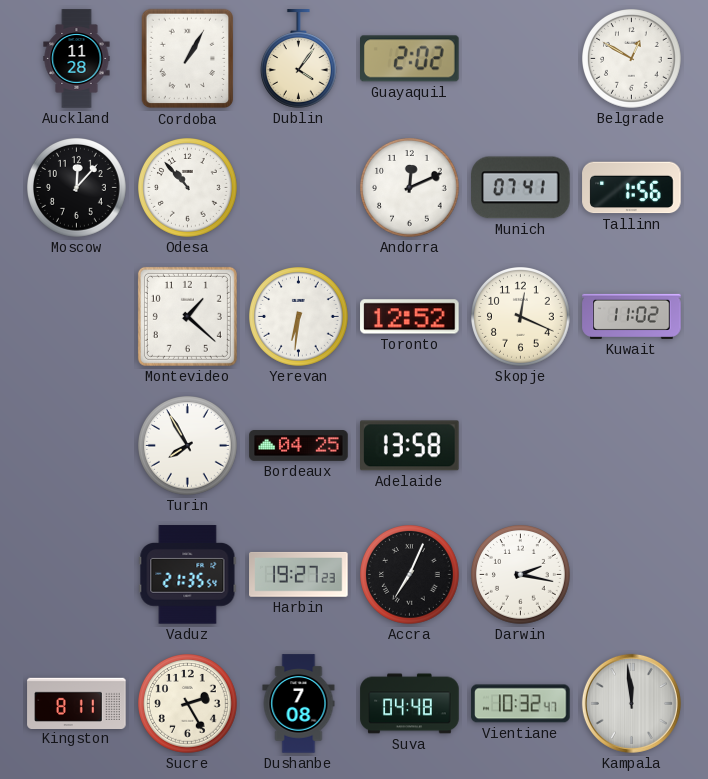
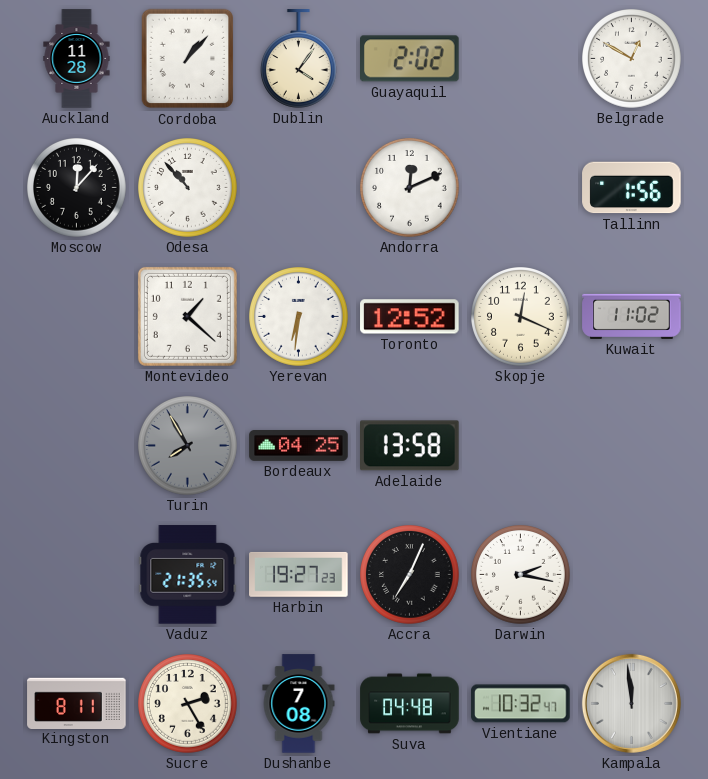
Cordoba: 1:05 -> 1:07
Munich: 07:41 -> none
Turin dial: white -> grey
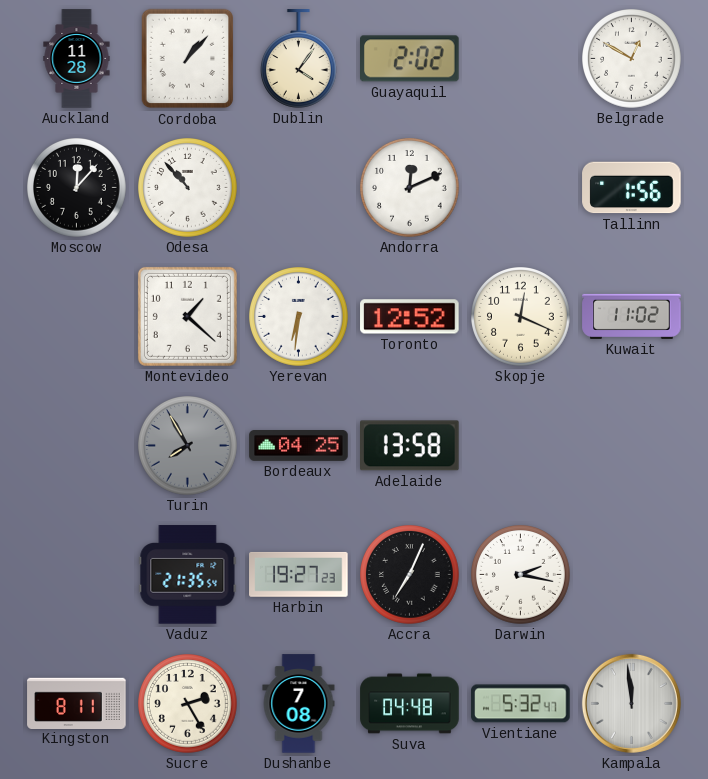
Vientiane: 10:32 -> 5:32
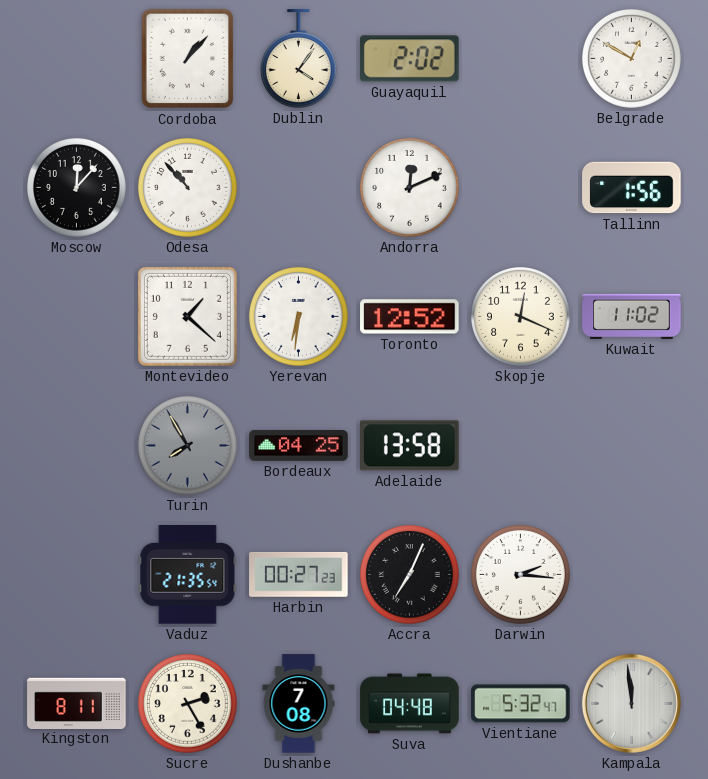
Auckland: 11:28 -> none
Harbin: 19:27 -> 00:27
Darwin: 2:17 -> 2:16
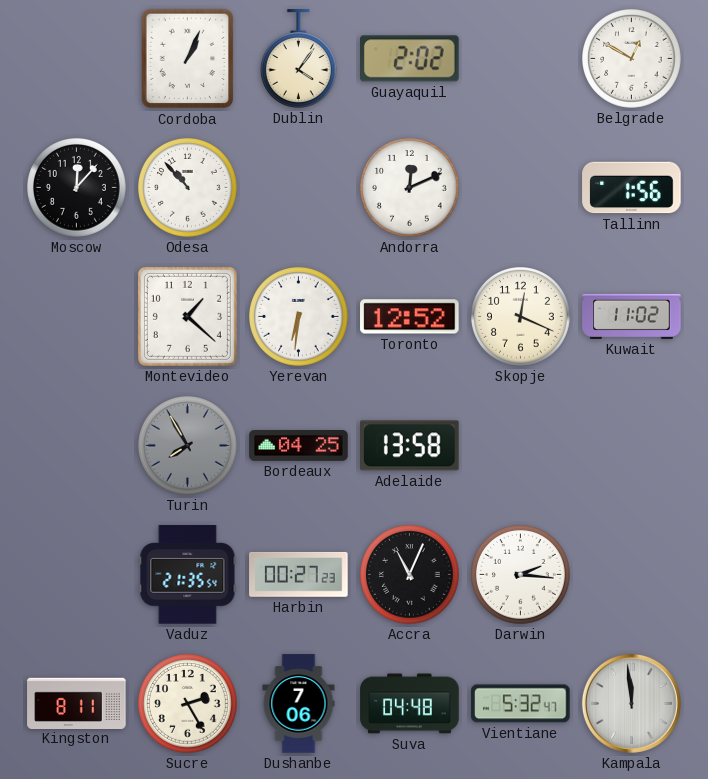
Cordoba: 1:07 -> 1:04
Accra: 7:04 -> 11:04
Dushanbe: 7:08 -> 7:06
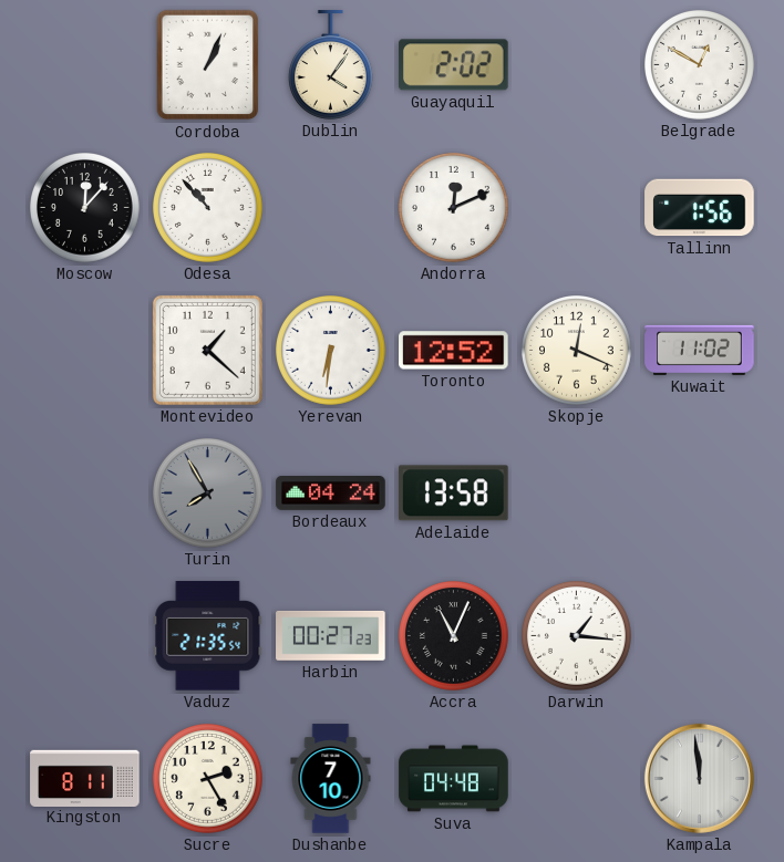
Bordeaux: 04:25 -> 04:24
Darwin: 2:16 -> 1:16
Dushanbe: 7:06 -> 7:10
Vientiane: 5:32 -> none
